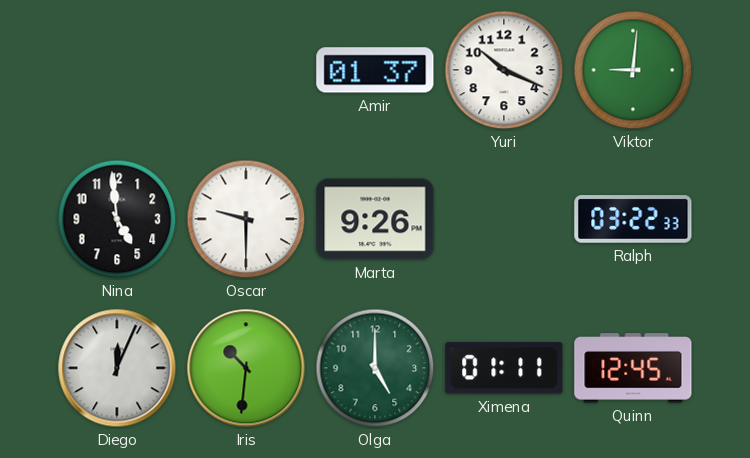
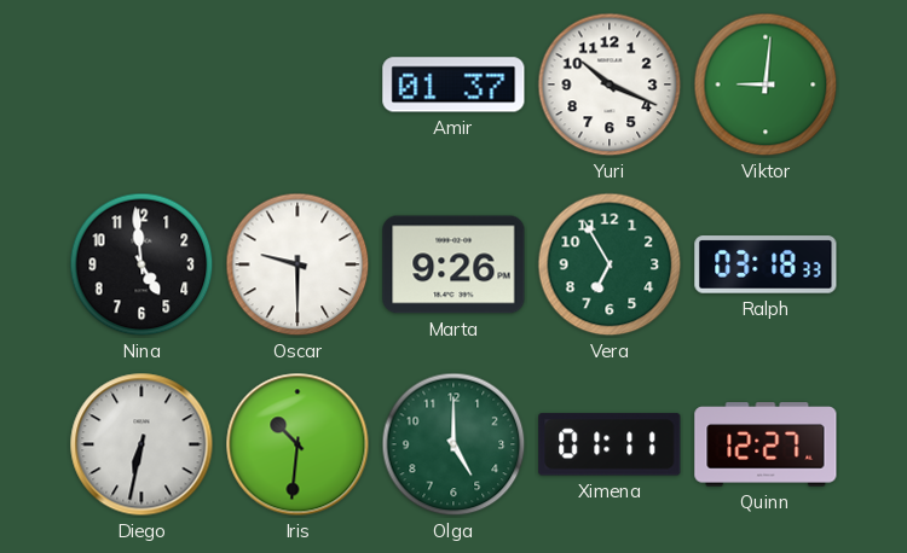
Vera: none -> 6:55
Ralph: 03:22 -> 03:18
Diego: 12:04 -> 6:32
Quinn: 12:45 -> 12:27
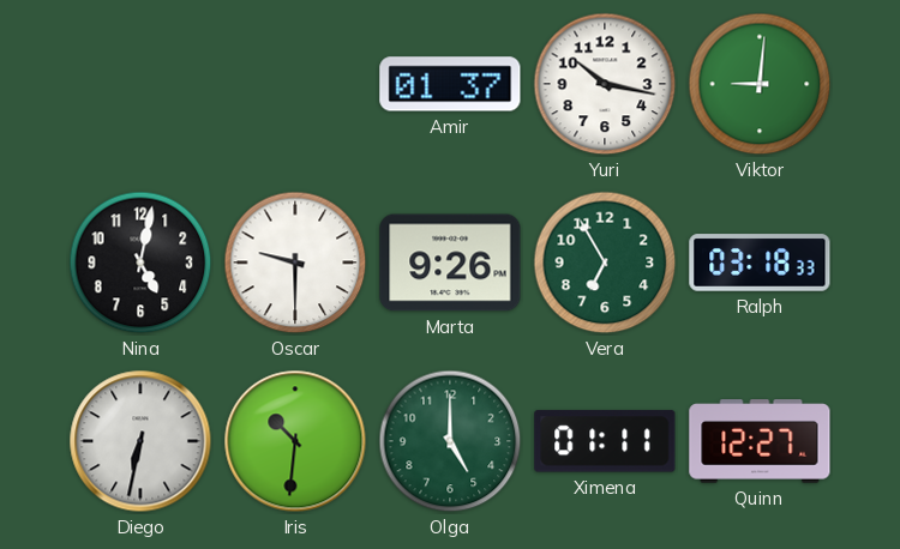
Yuri: 10:19 -> 10:17
Nina: 4:59 -> 5:02
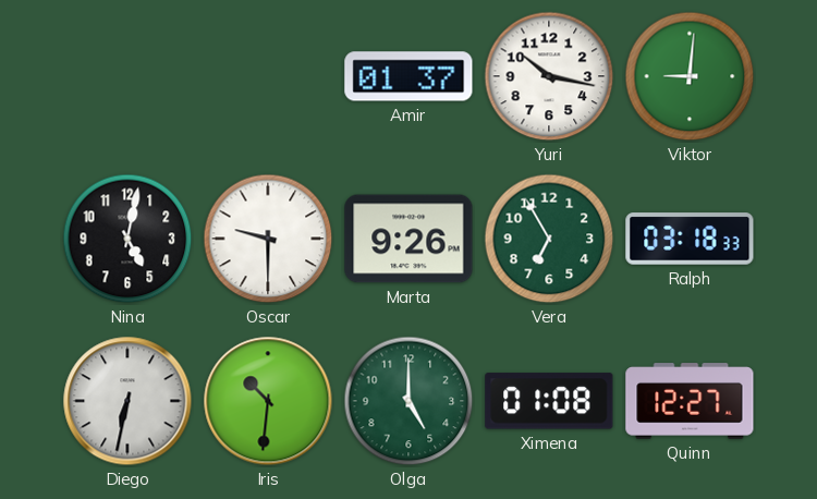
Ximena: 01:11 -> 01:08
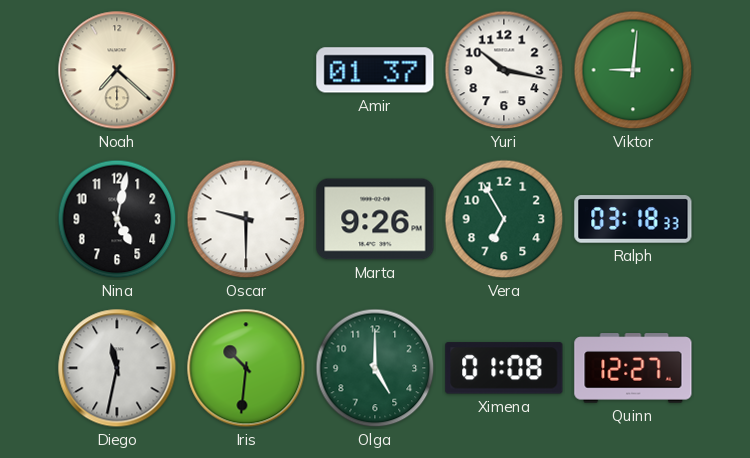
Noah: none -> 7:22
Diego: 6:32 -> 11:32
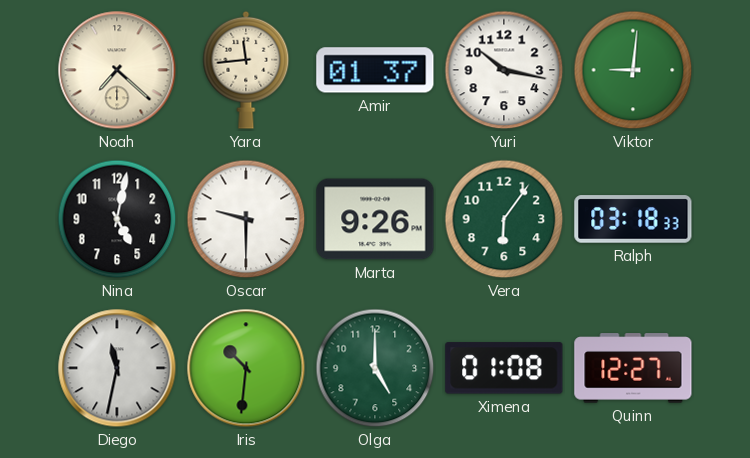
Yara: none -> 11:44
Vera: 6:55 -> 6:06
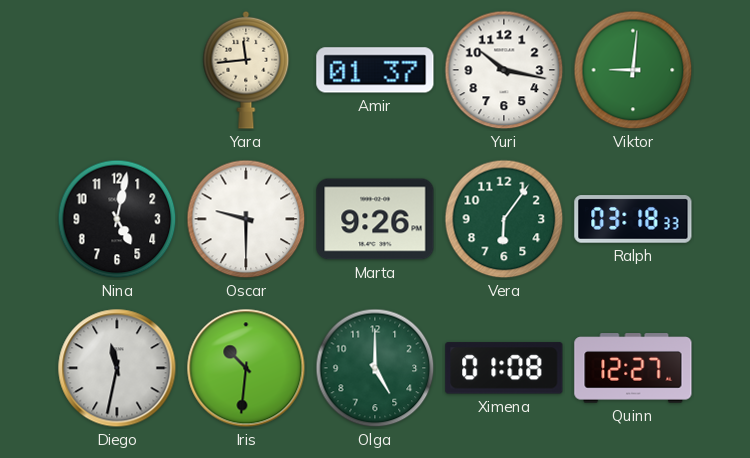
Noah: 7:22 -> none
